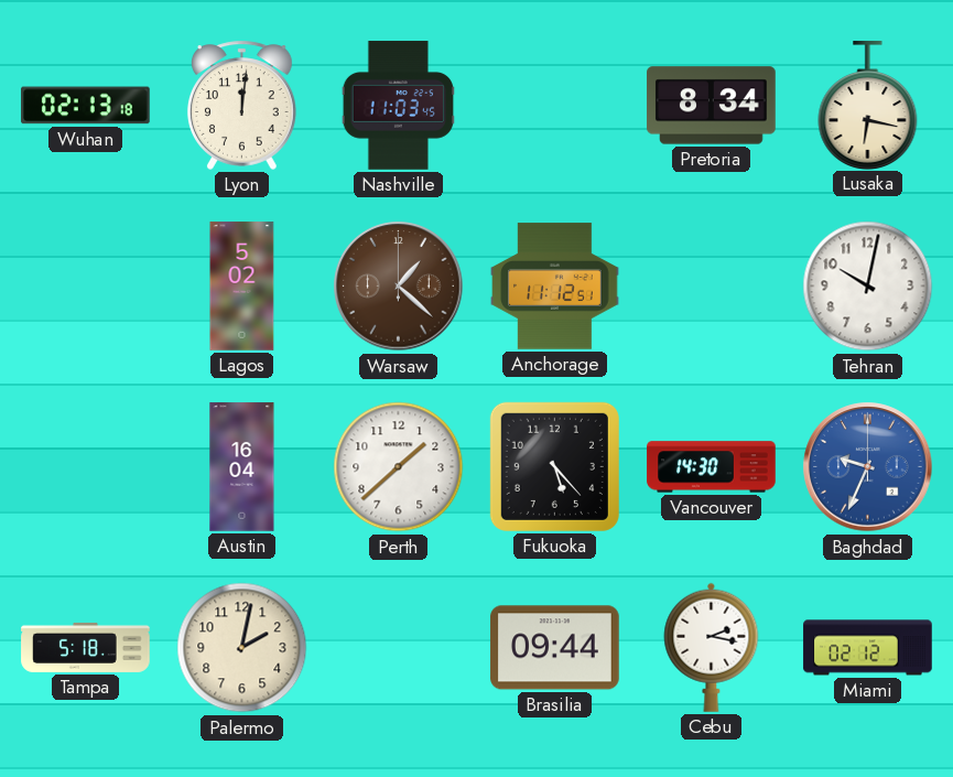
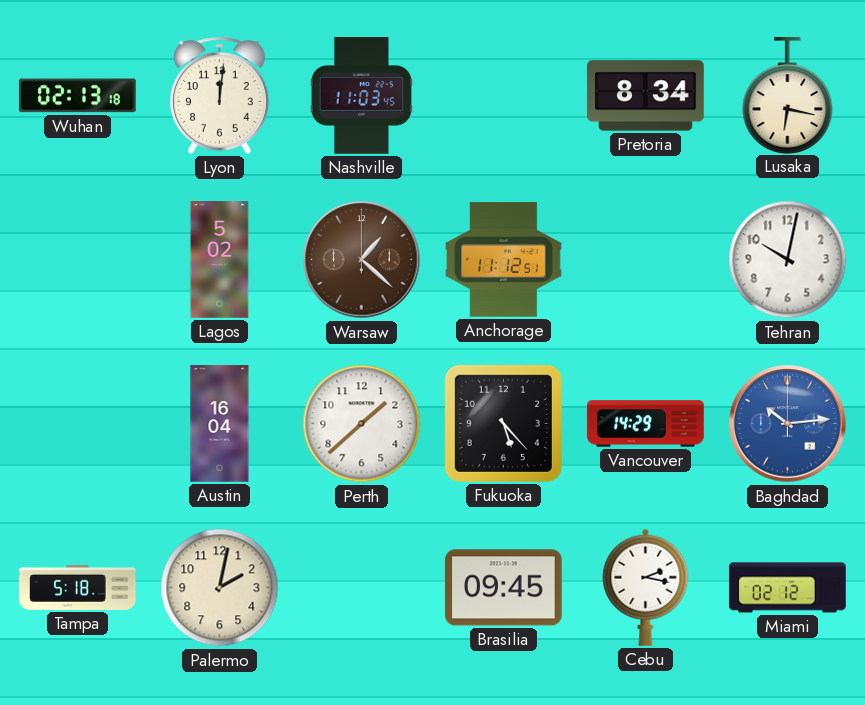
Vancouver: 14:30 -> 14:29
Baghdad: 9:34 -> 10:14
Brasilia: 09:44 -> 09:45
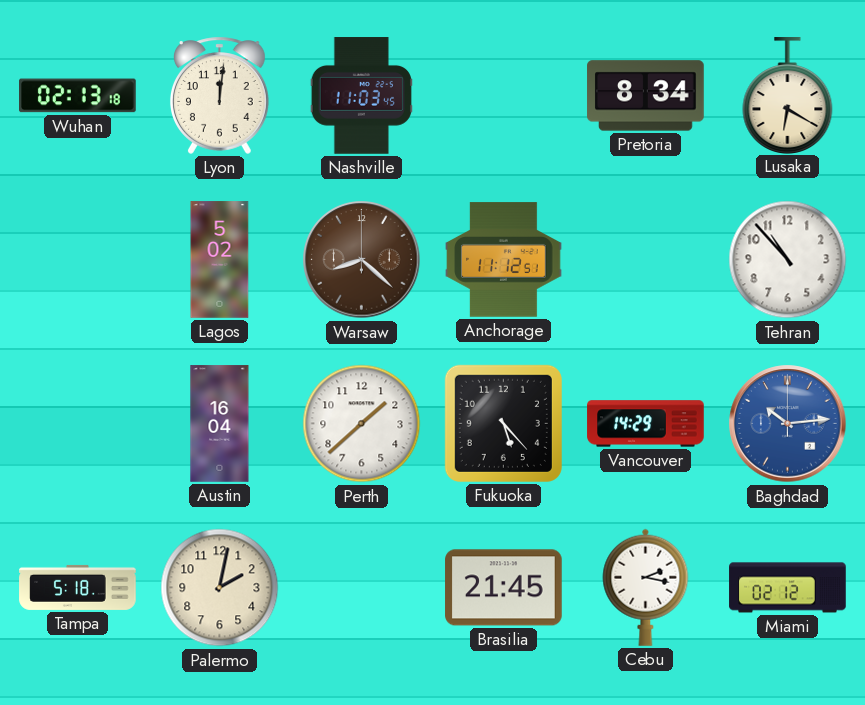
Lusaka: 6:17 -> 6:20
Warsaw: 1:22 -> 8:22
Tehran: 10:02 -> 10:53
Brasilia: 09:45 -> 21:45
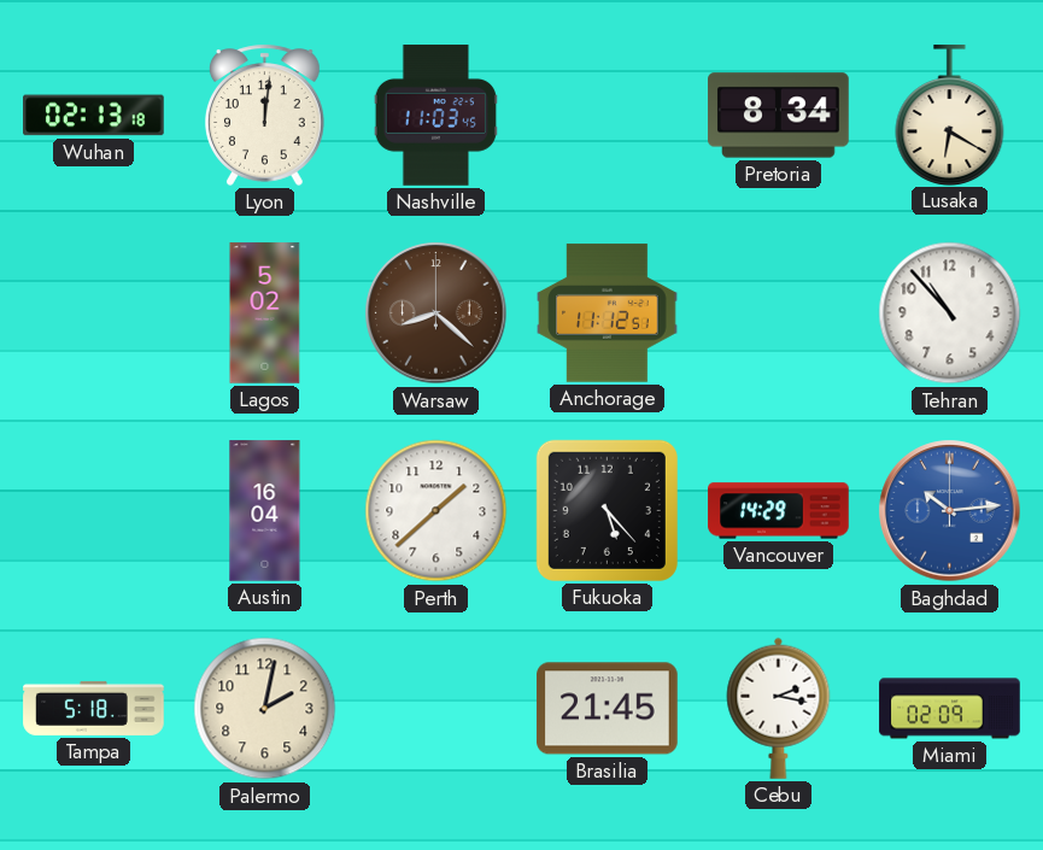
Miami: 02:12 -> 02:09
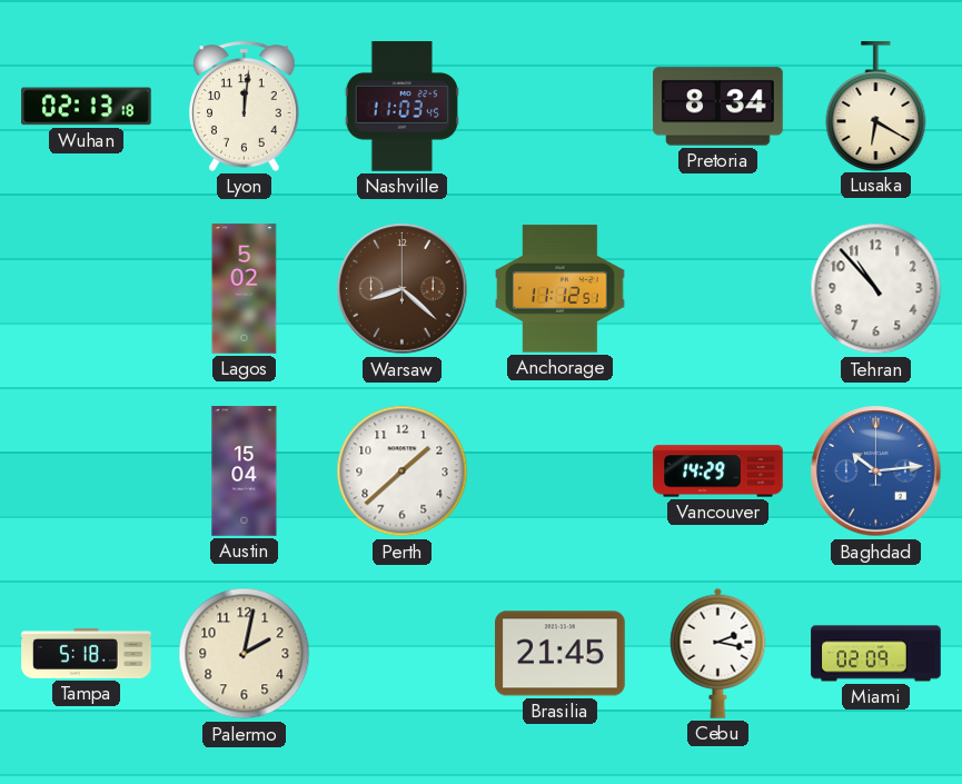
Austin: 16:04 -> 15:04
Fukuoka: 5:23 -> none
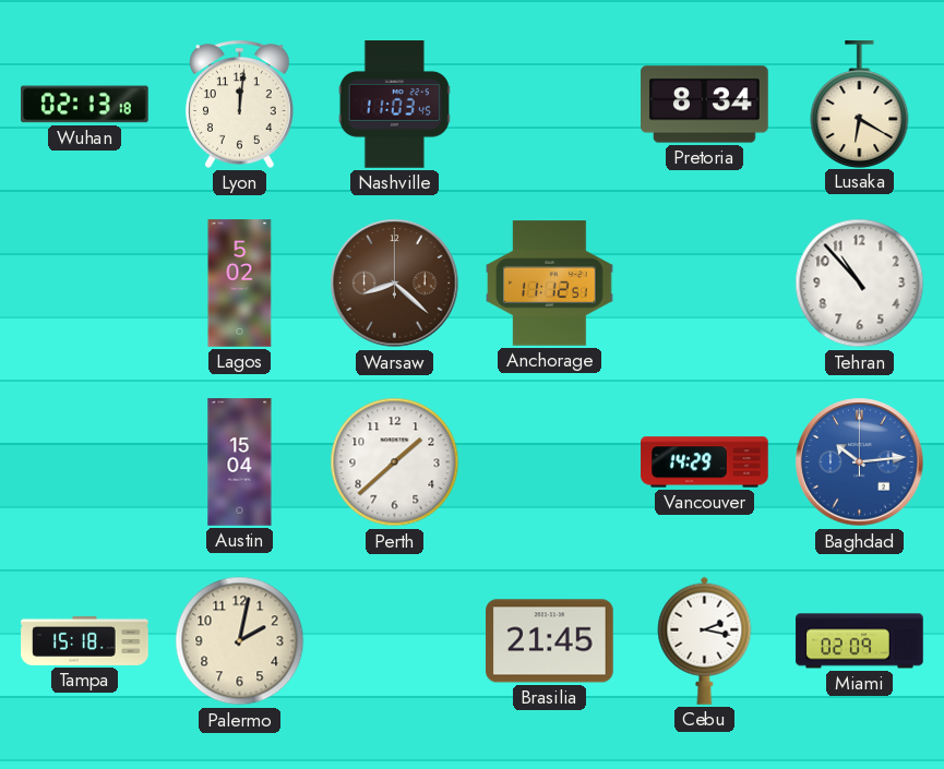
Tampa: 5:18 -> 15:18
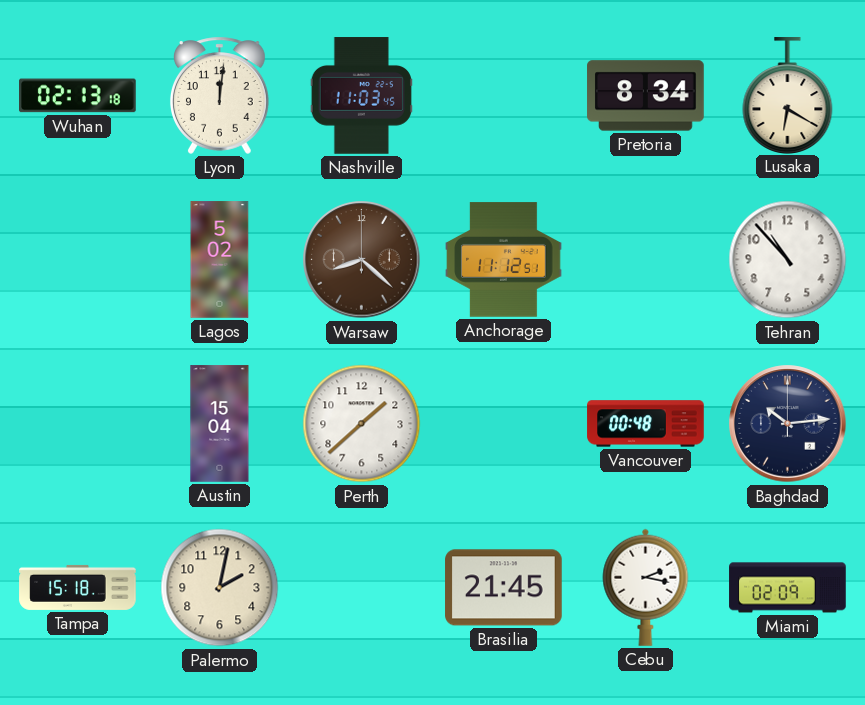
Vancouver: 14:29 -> 00:48
Baghdad dial: blue -> navy
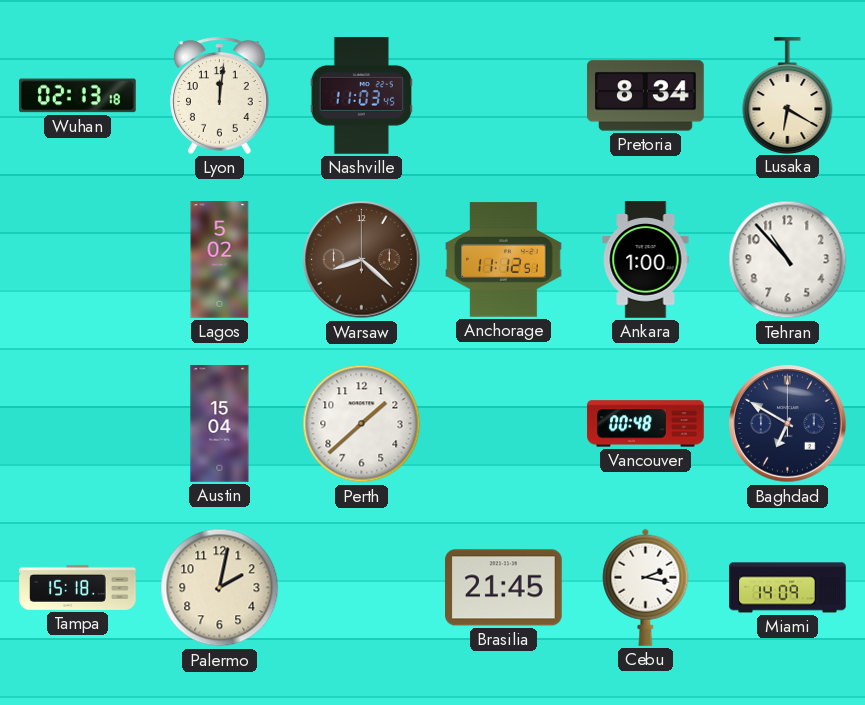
Ankara: none -> 1:00
Baghdad: 10:14 -> 6:50
Miami: 02:09 -> 14:09
